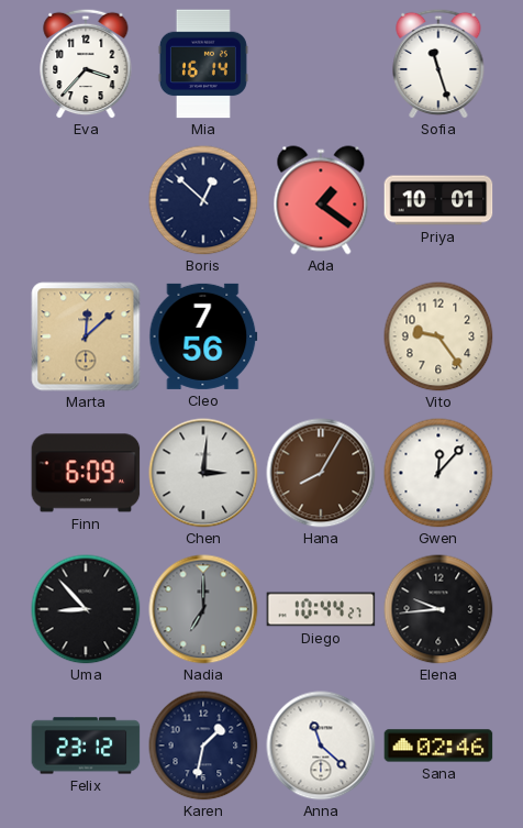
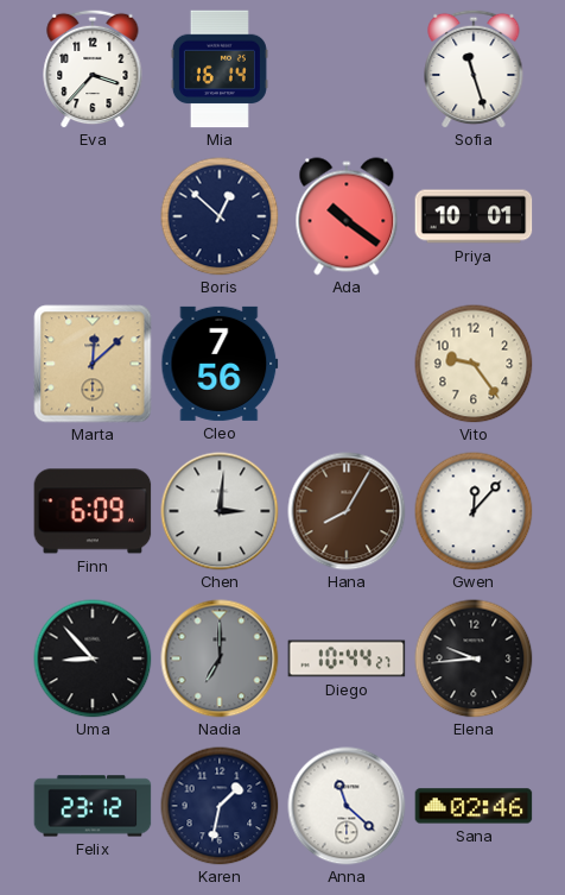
Ada: 1:21 -> 10:21
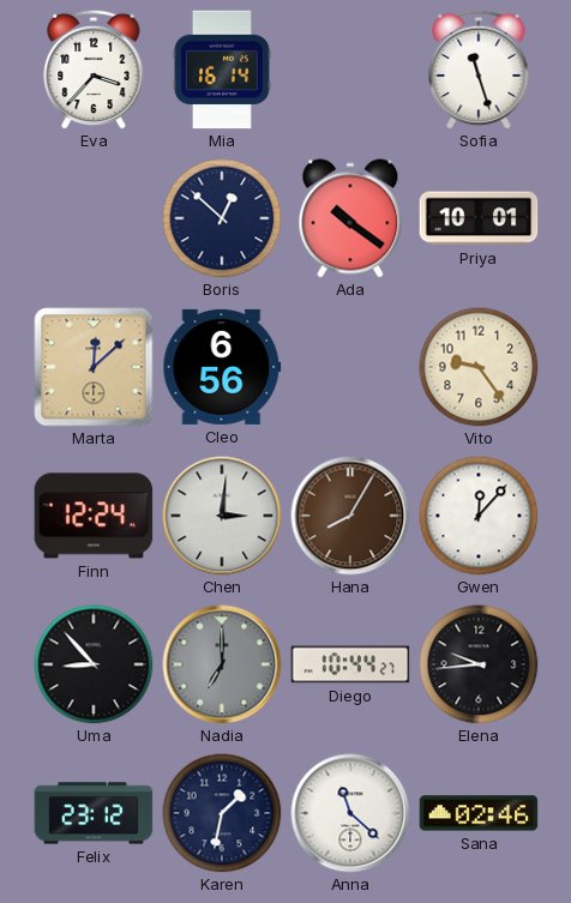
Cleo: 7:56 -> 6:56
Finn: 6:09 -> 12:24
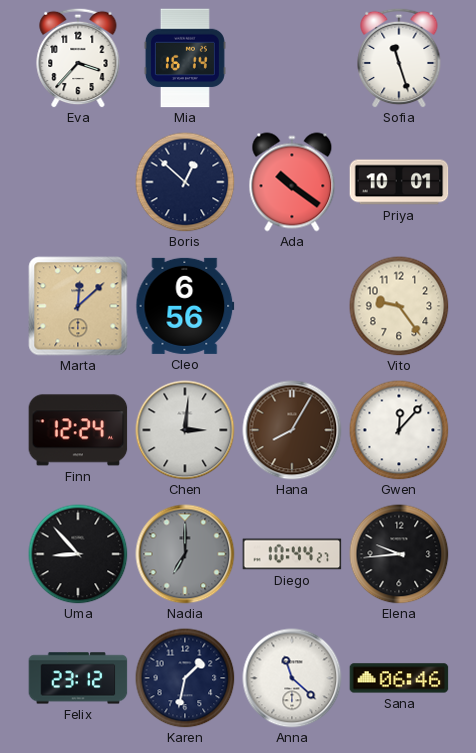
Sana: 02:46 -> 06:46
